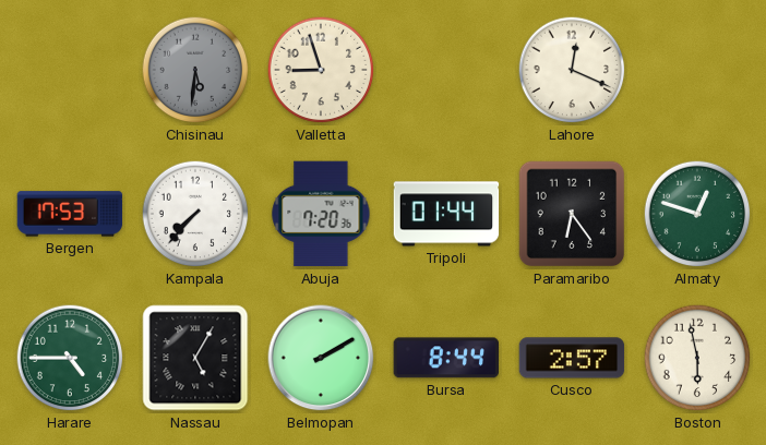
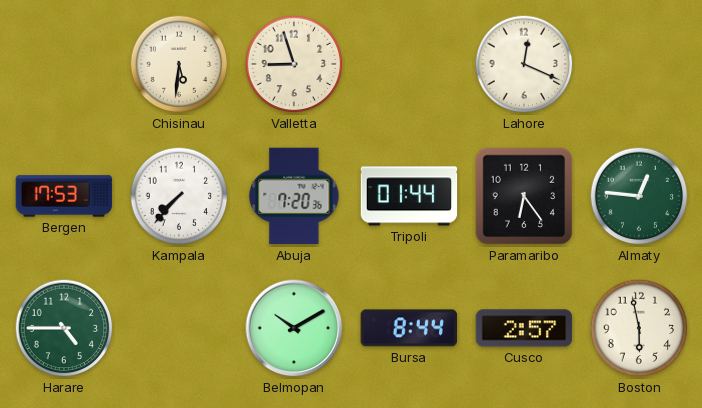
Chisinau dial: grey -> cream
Almaty: 12:48 -> 12:46
Nassau: 5:05 -> none
Belmopan: 2:10 -> 10:10
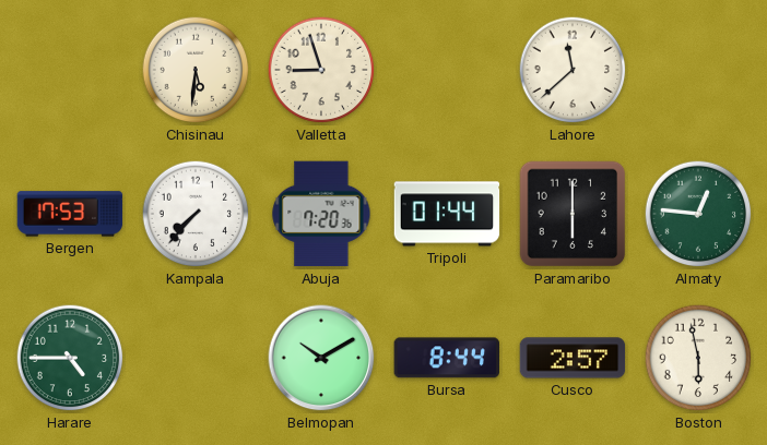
Lahore: 12:19 -> 11:38
Paramaribo: 6:24 -> 6:00
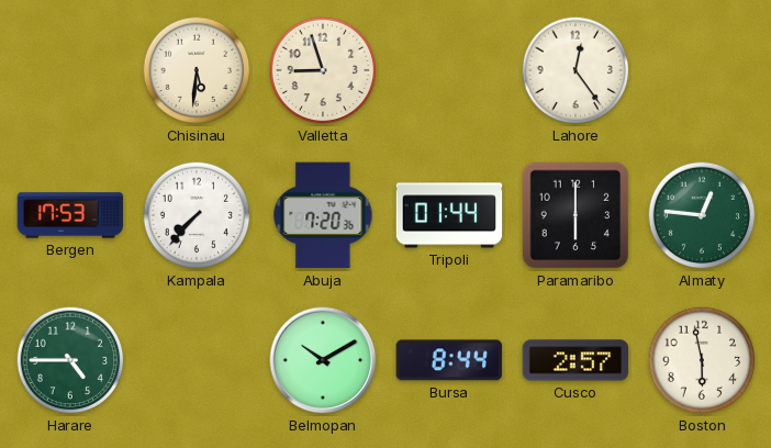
Lahore: 11:38 -> 12:24
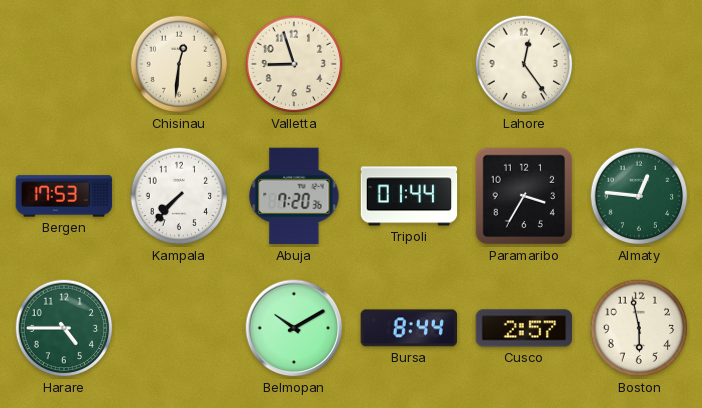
Chisinau: 5:31 -> 12:31
Paramaribo: 6:00 -> 3:35
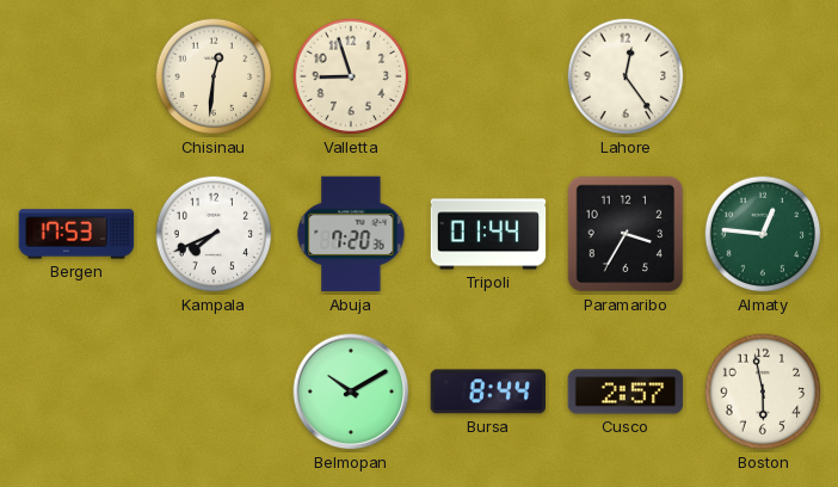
Kampala: 7:37 -> 7:41
Harare: 4:45 -> none
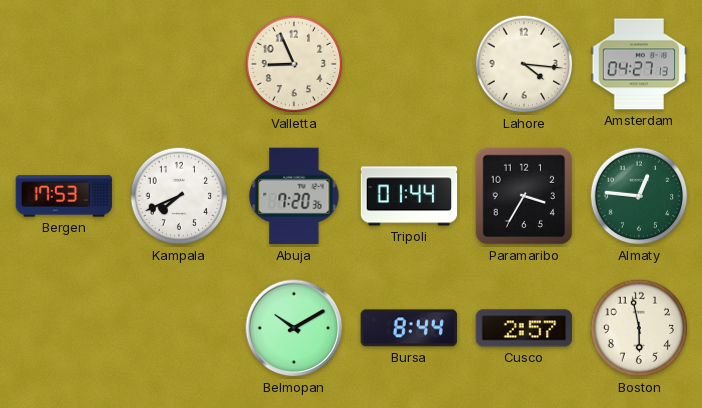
Chisinau: 12:31 -> none
Valletta: 8:57 -> 8:56
Lahore: 12:24 -> 4:16
Amsterdam: none -> 04:27
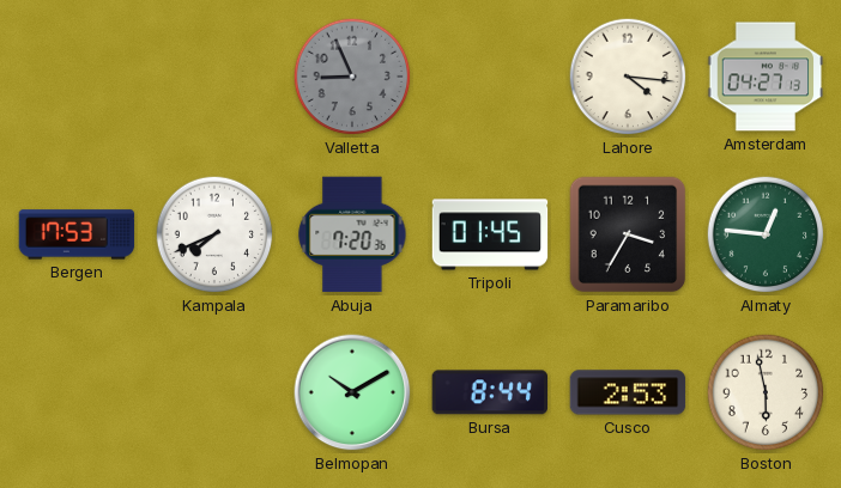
Valletta dial: cream -> grey
Tripoli: 01:44 -> 01:45
Cusco: 2:57 -> 2:53
